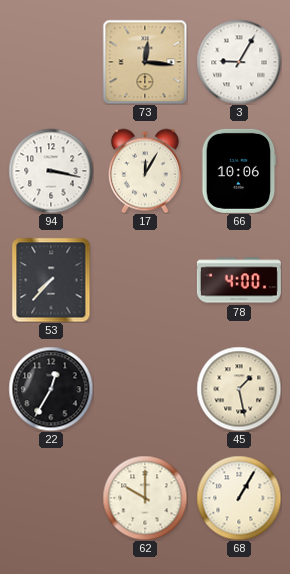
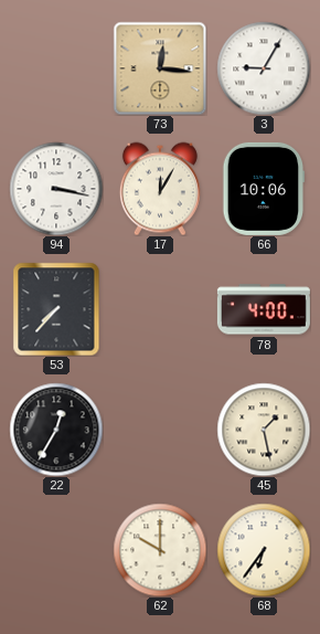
68: 1:05 -> 6:36
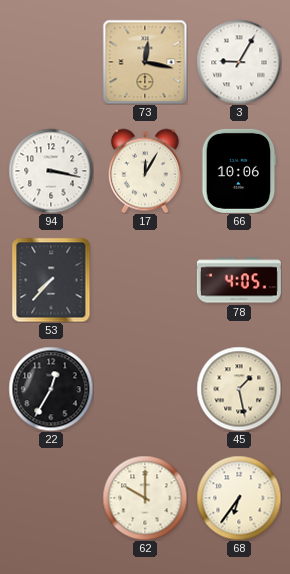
73: 12:16 -> 12:17
78: 4:00 -> 4:05
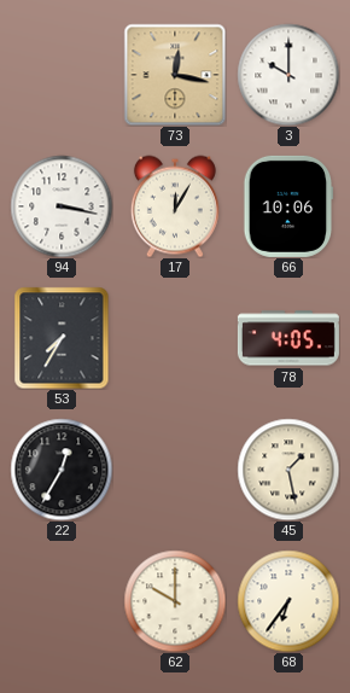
3: 9:05 -> 10:00
53: 7:37 -> 7:35
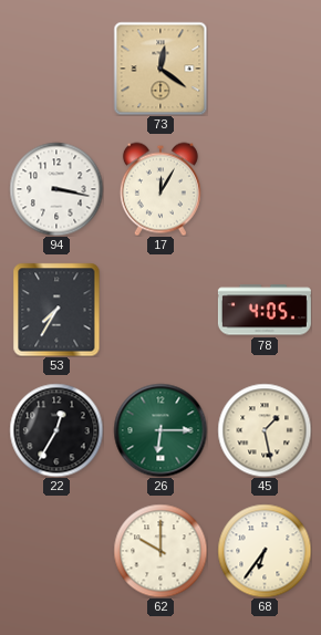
73: 12:17 -> 12:21
3: 10:00 -> none
66: 10:06 -> none
26: none -> 6:15
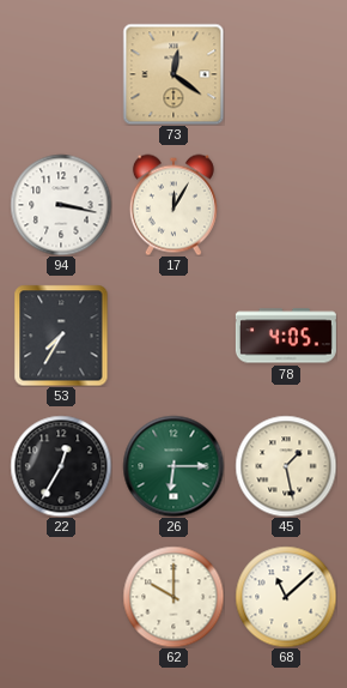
68: 6:36 -> 11:08
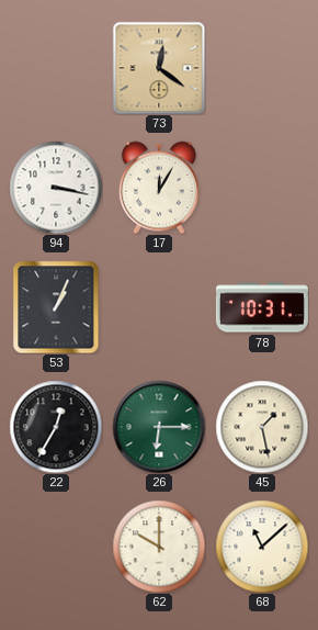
53: 7:35 -> 1:04
78: 4:05 -> 10:31
